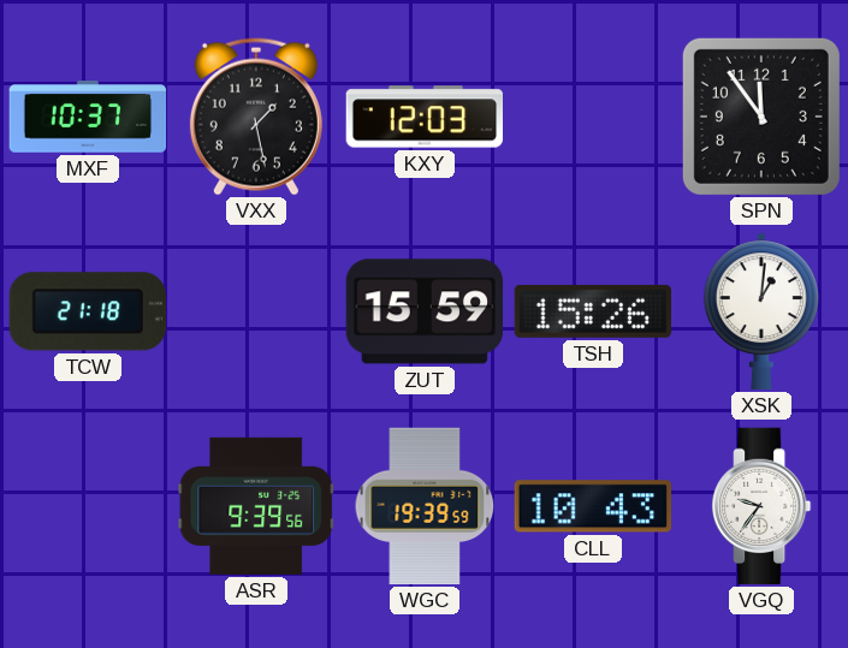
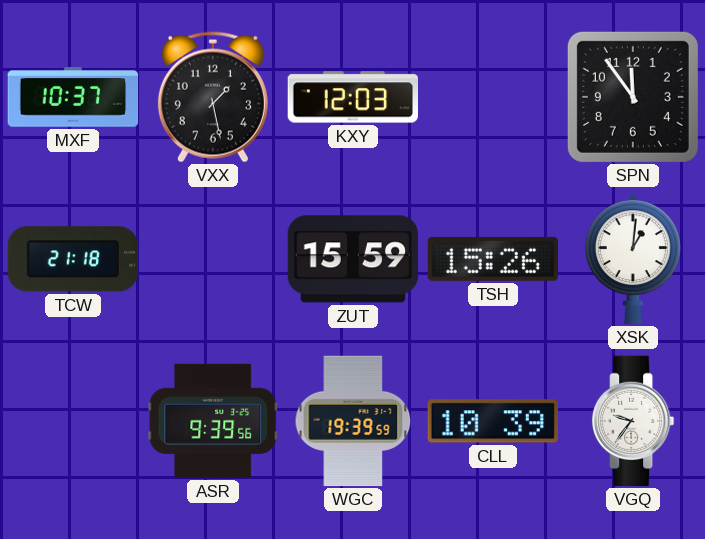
CLL: 10:43 -> 10:39
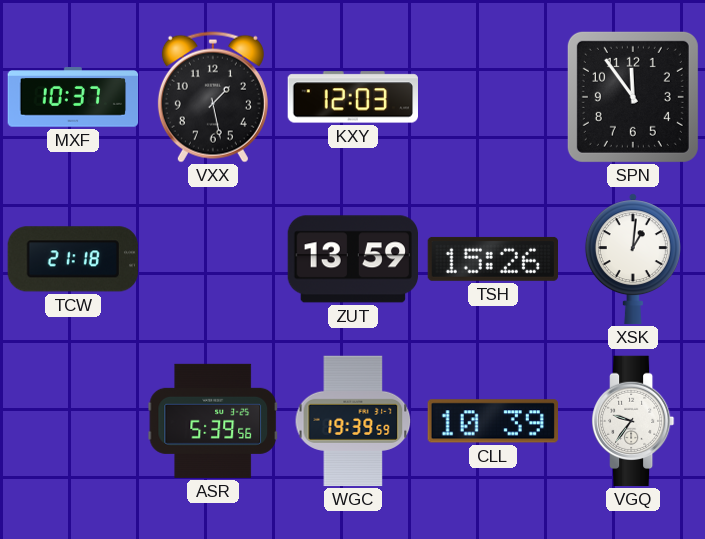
ZUT: 15:59 -> 13:59
ASR: 9:39 -> 5:39
